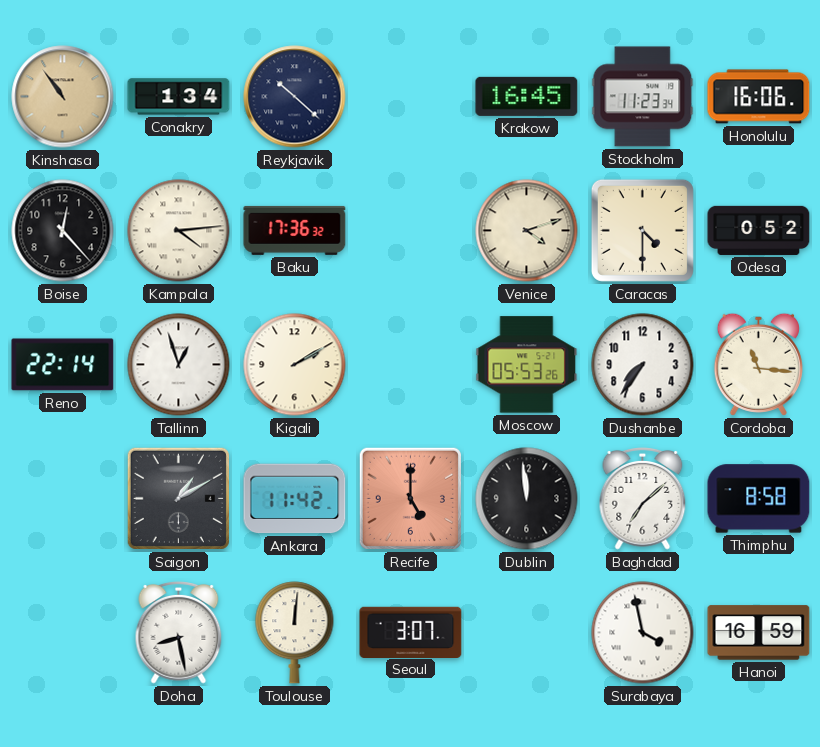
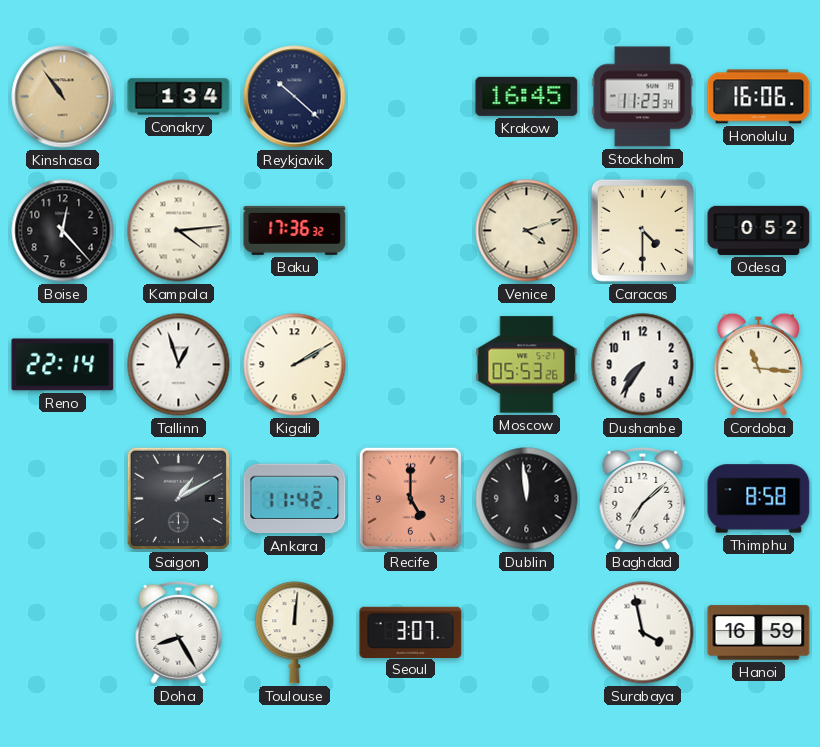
Doha: 8:28 -> 8:25
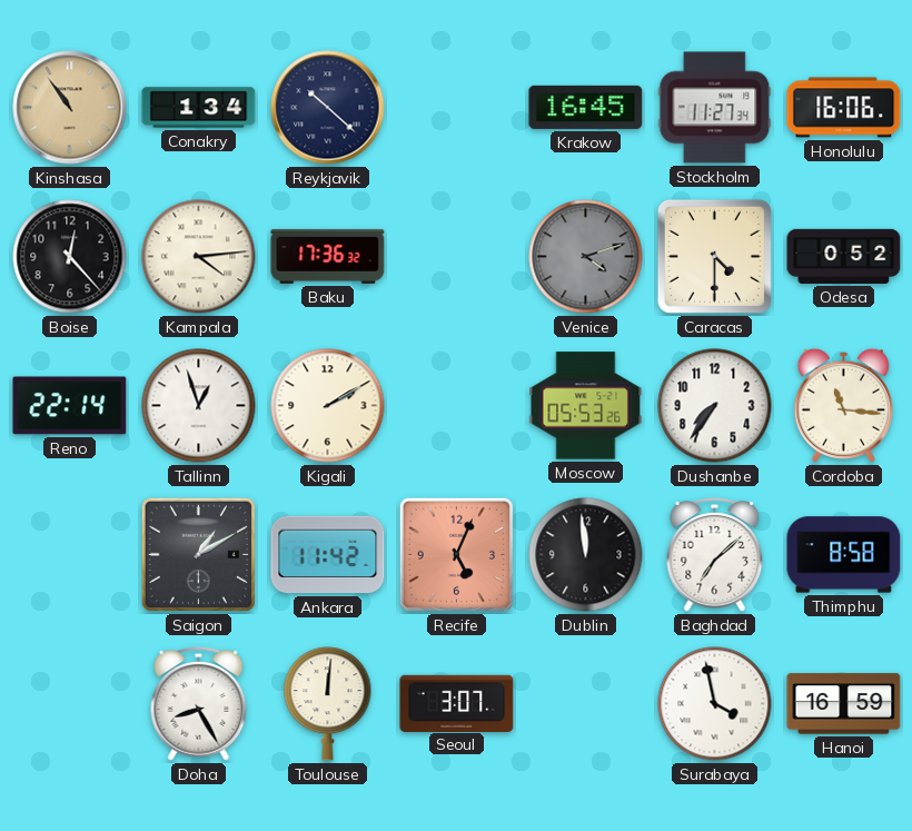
Stockholm: 11:23 -> 11:27
Venice dial: cream -> grey
Recife: 5:00 -> 5:04
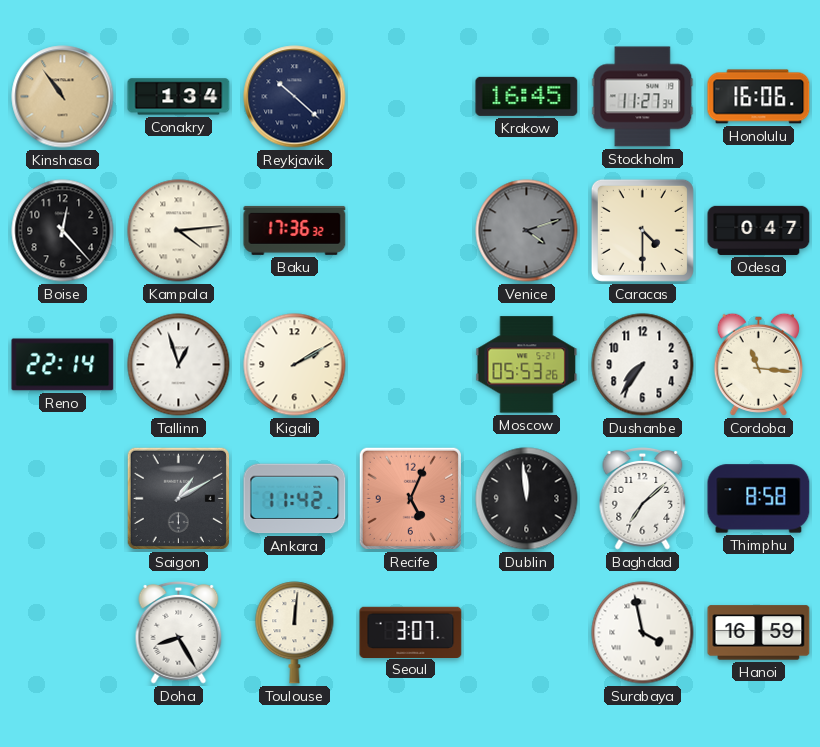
Odesa: 0:52 -> 0:47
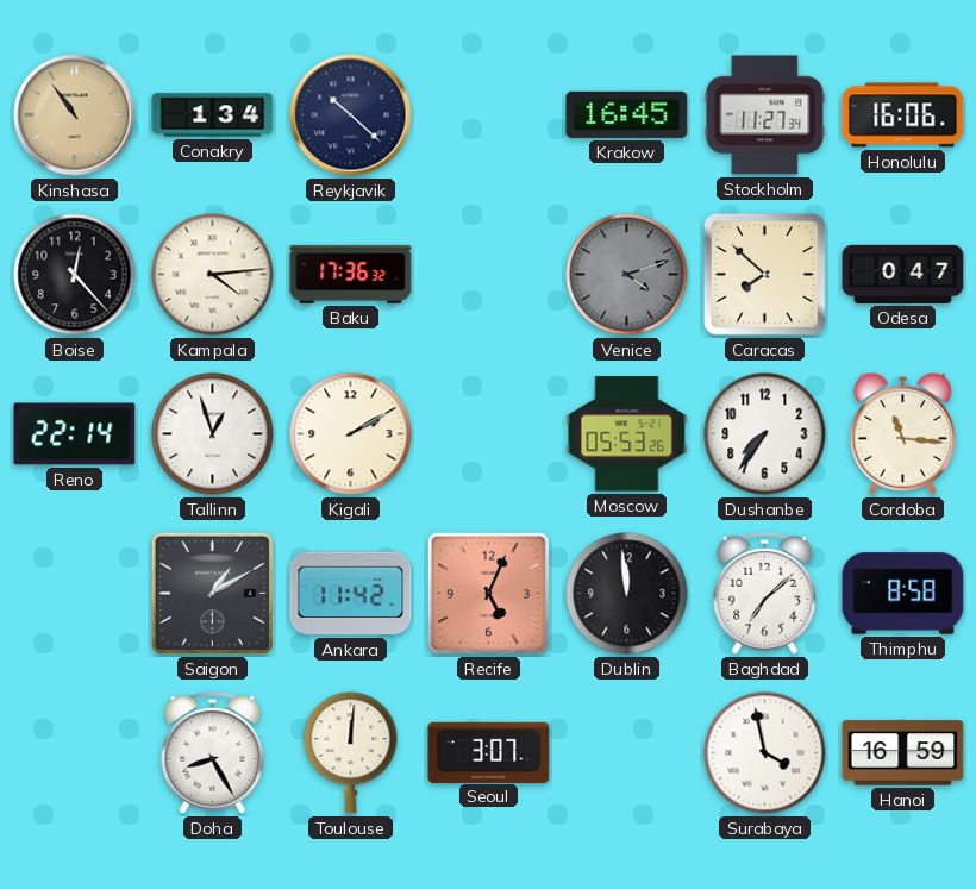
Caracas: 4:30 -> 7:52
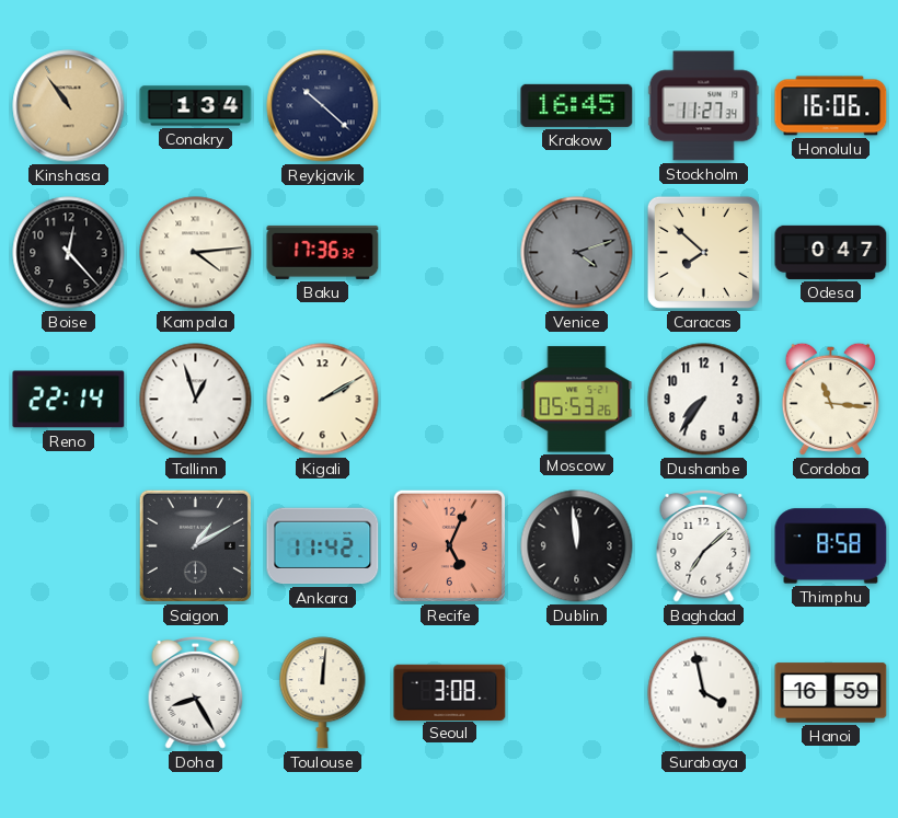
Seoul: 3:07 -> 3:08
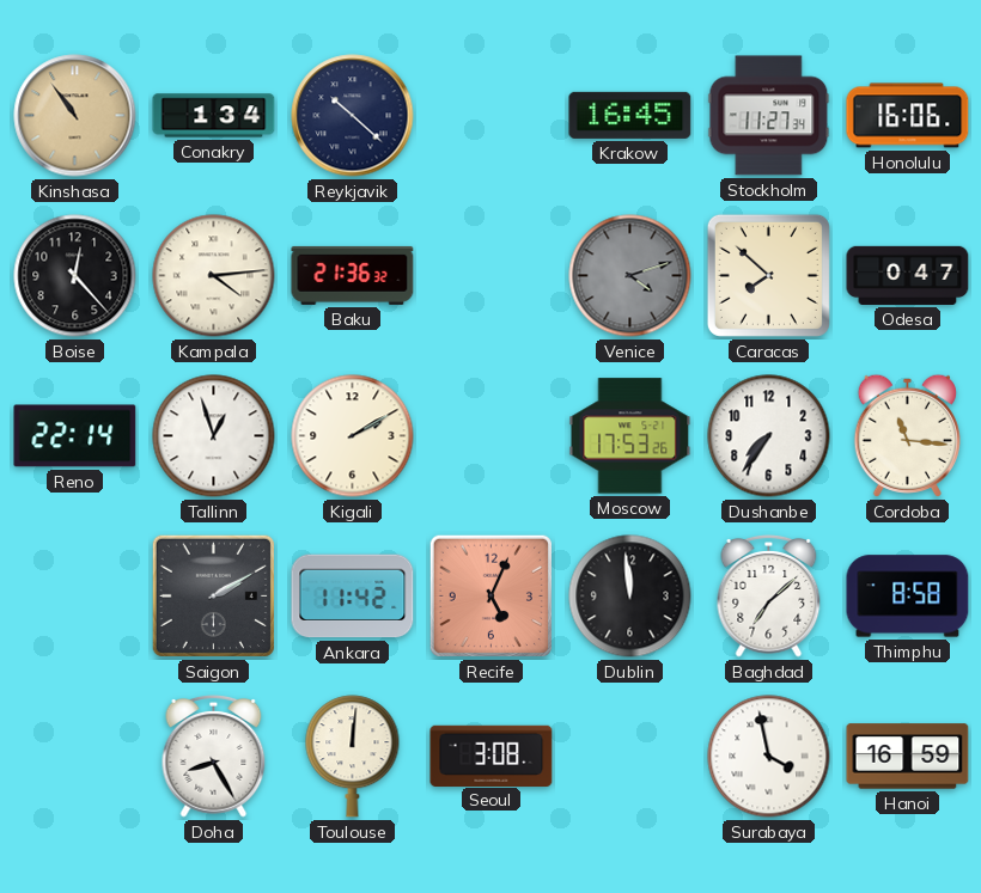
Baku: 17:36 -> 21:36
Moscow: 05:53 -> 17:53
Saigon: 1:10 -> 2:10
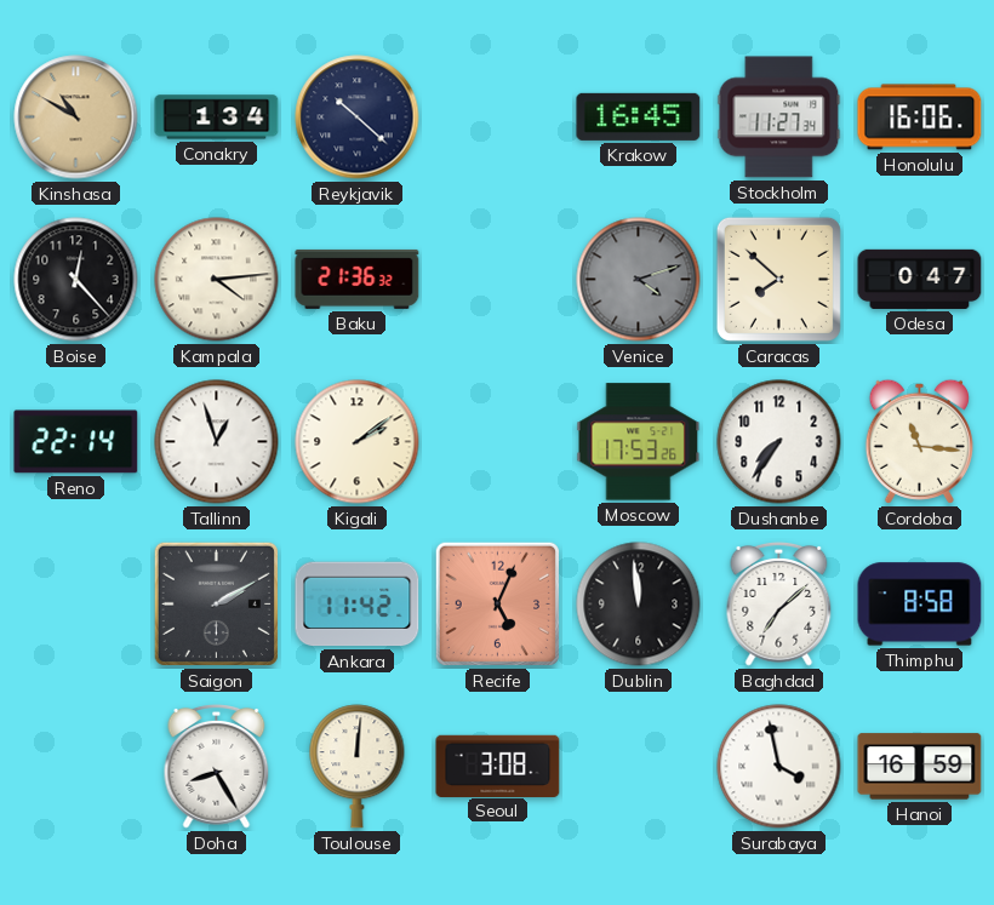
Kinshasa: 10:54 -> 10:50
Kigali: 2:10 -> 2:09
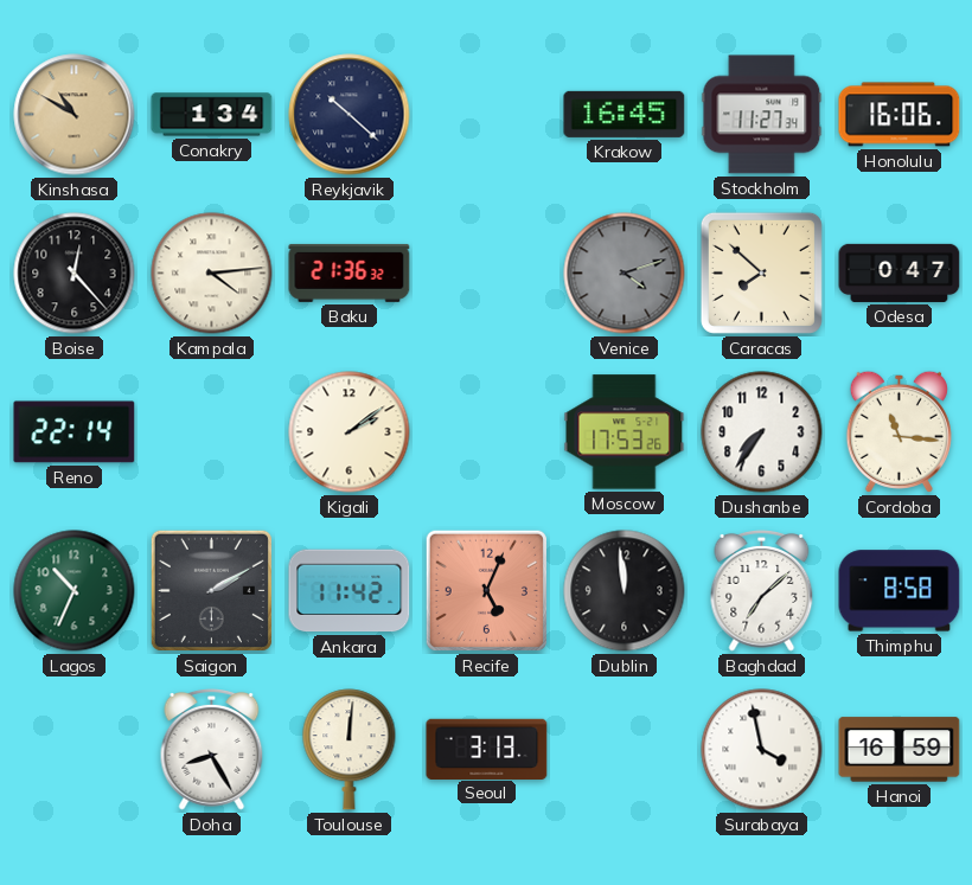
Tallinn: 12:57 -> none
Lagos: none -> 10:34
Seoul: 3:08 -> 3:13
